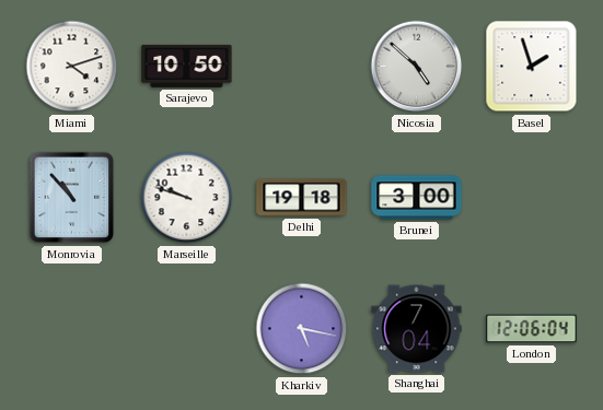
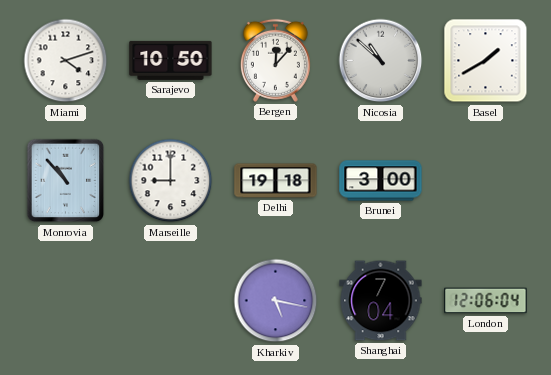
Bergen: none -> 12:07
Nicosia: 4:52 -> 10:52
Basel: 1:57 -> 1:40
Marseille: 9:48 -> 9:00
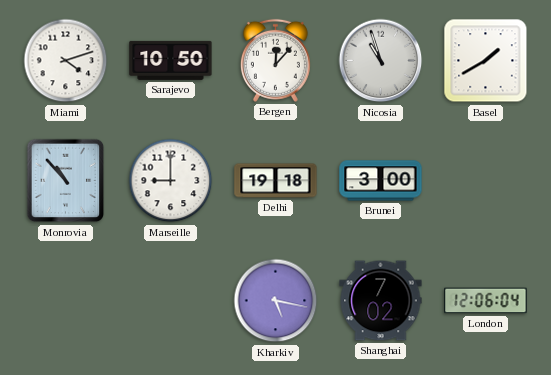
Nicosia: 10:52 -> 10:57
Shanghai: 7:04 -> 7:02
